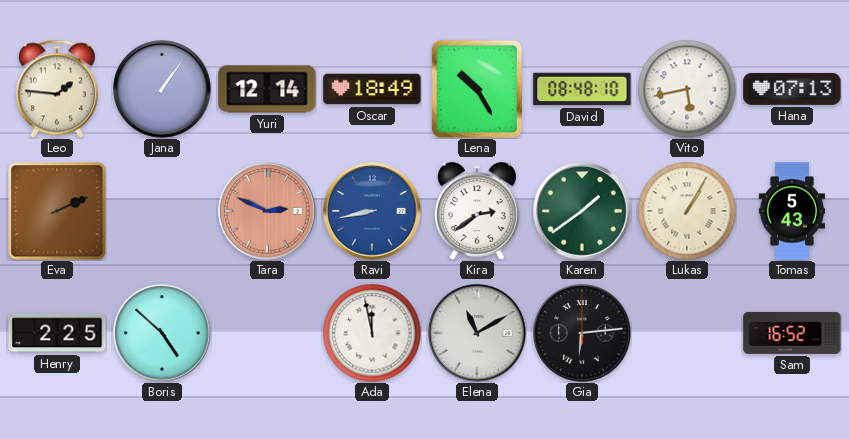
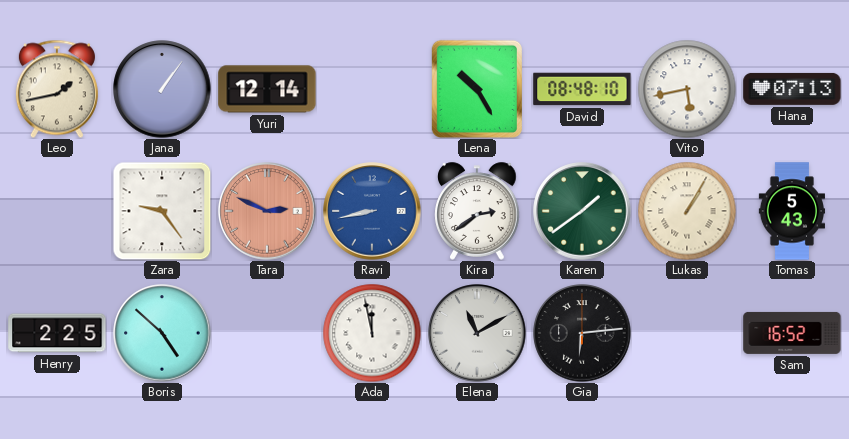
Leo: 1:46 -> 1:43
Oscar: 18:49 -> none
Eva: 2:11 -> none
Zara: none -> 9:24
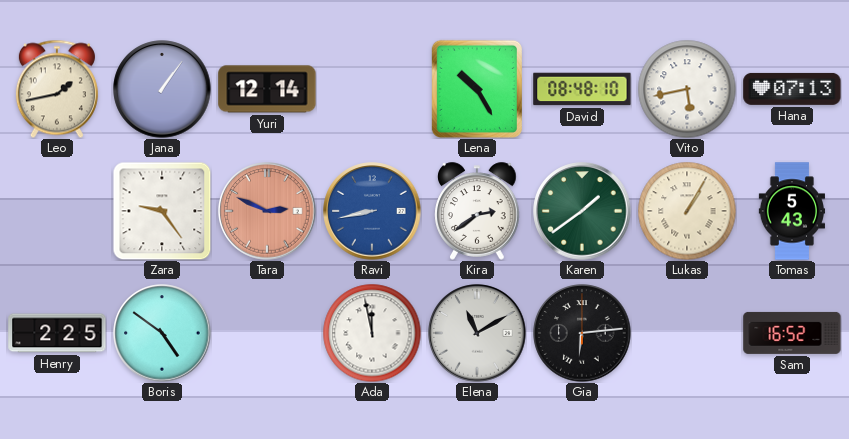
Boris: 4:52 -> 4:51
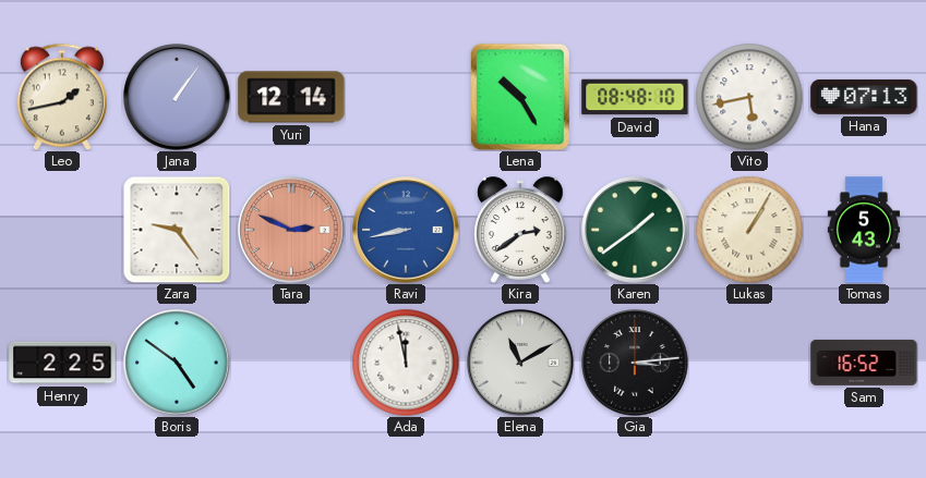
Gia: 6:14 -> 3:14
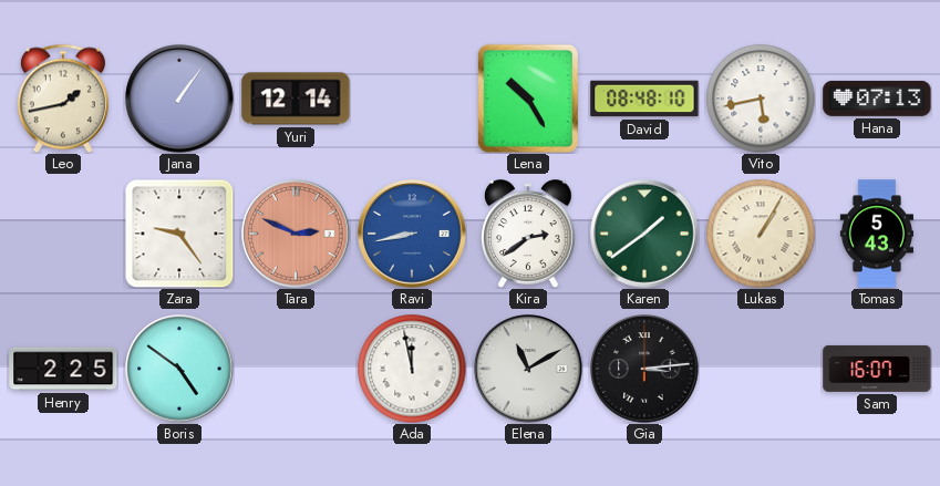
Sam: 16:52 -> 16:07
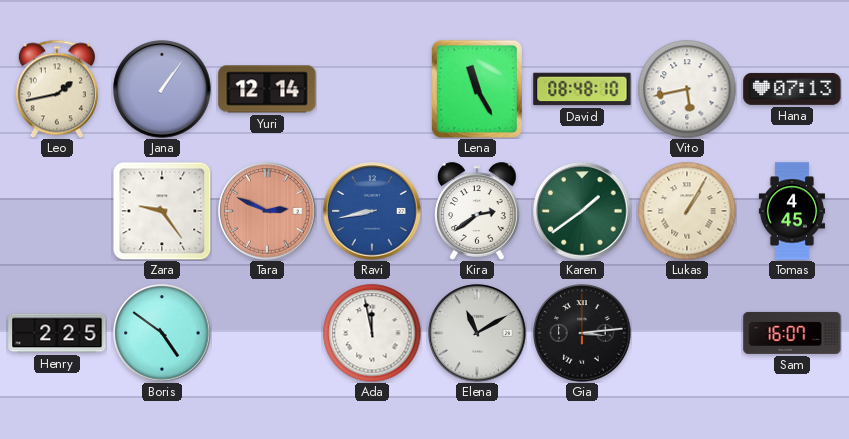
Lena: 10:25 -> 11:25
Tomas: 5:43 -> 4:45
